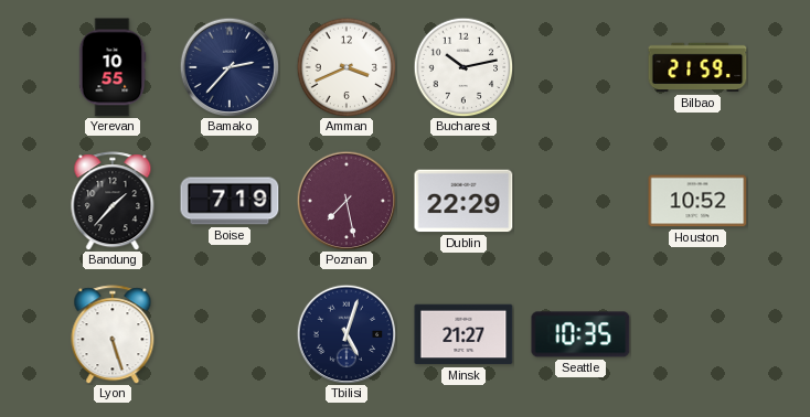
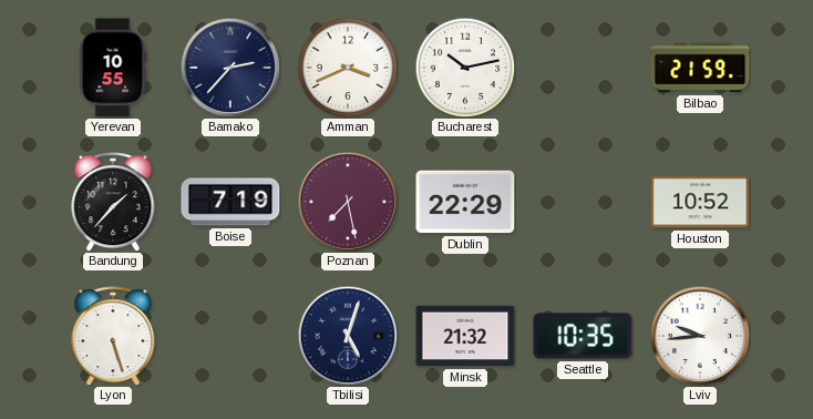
Minsk: 21:27 -> 21:32
Lviv: none -> 9:44
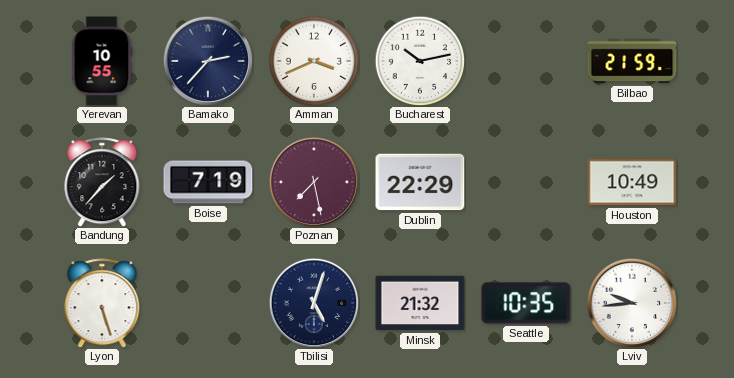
Houston: 10:52 -> 10:49
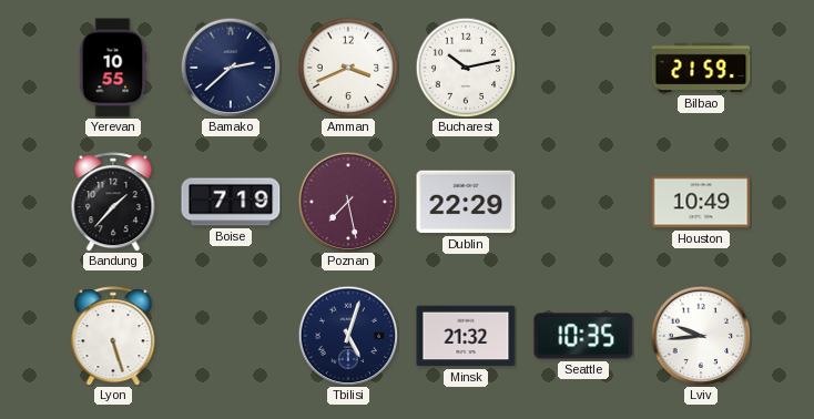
Bamako: 2:37 -> 2:38
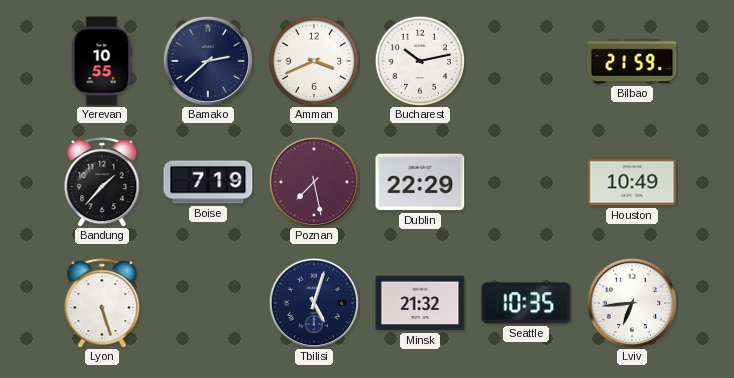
Lviv: 9:44 -> 6:44
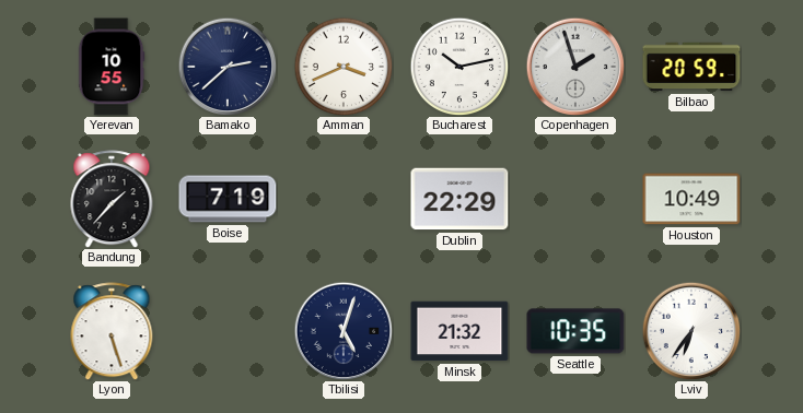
Copenhagen: none -> 1:57
Bilbao: 21:59 -> 20:59
Poznan: 7:28 -> none
Lviv: 6:44 -> 6:36
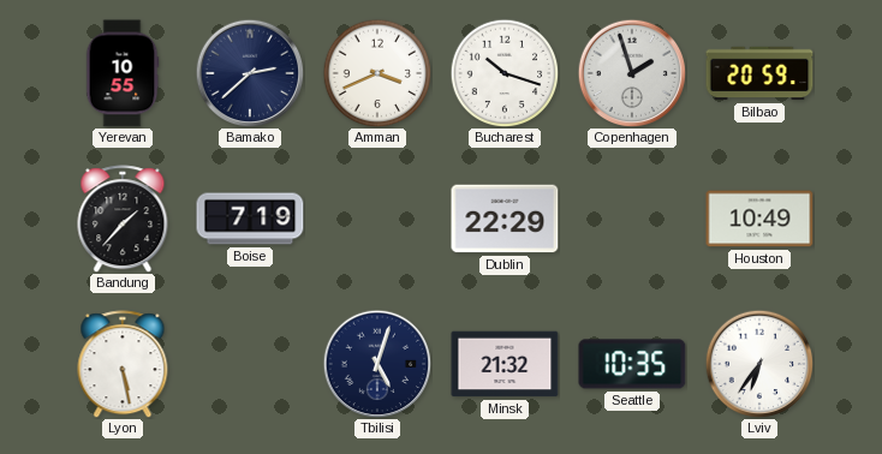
Bucharest: 10:13 -> 10:18
Lyon: 5:27 -> 5:28
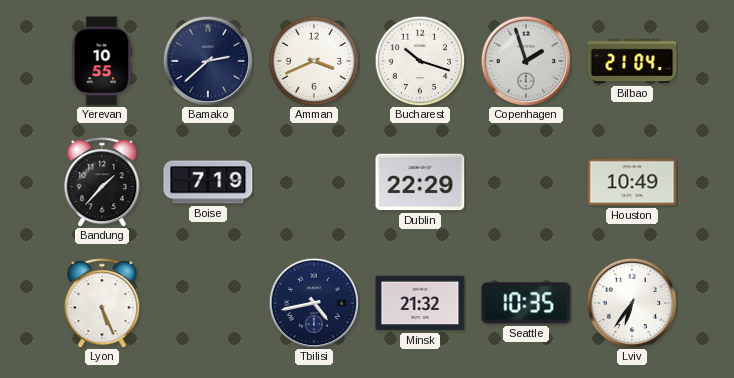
Bilbao: 20:59 -> 21:04
Lyon: 5:28 -> 5:26
Tbilisi: 5:03 -> 4:43
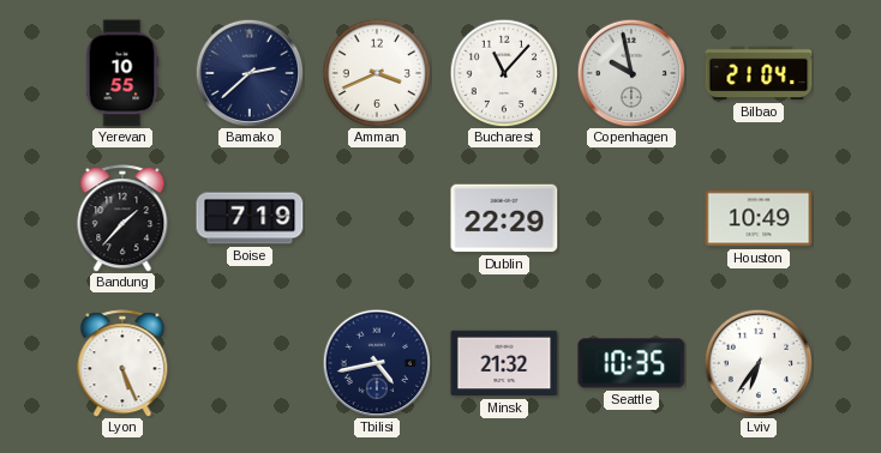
Bucharest: 10:18 -> 11:07
Copenhagen: 1:57 -> 9:58
